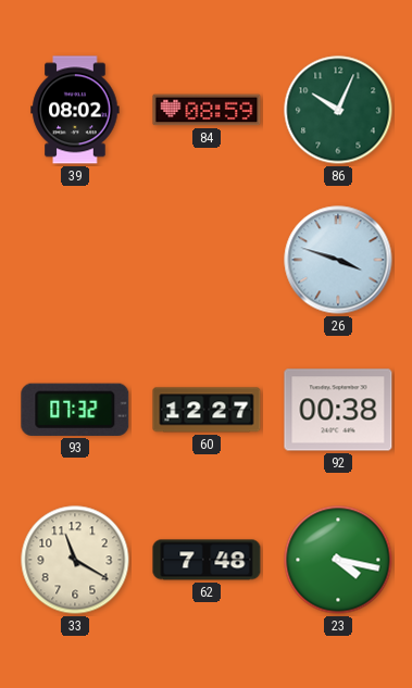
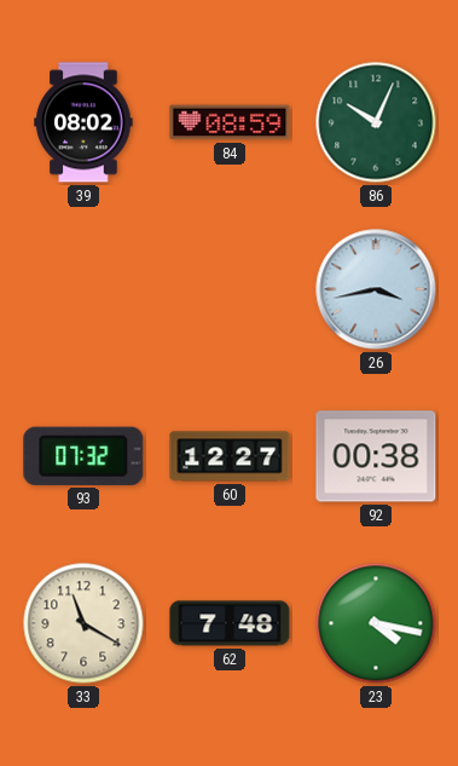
26: 3:48 -> 3:43
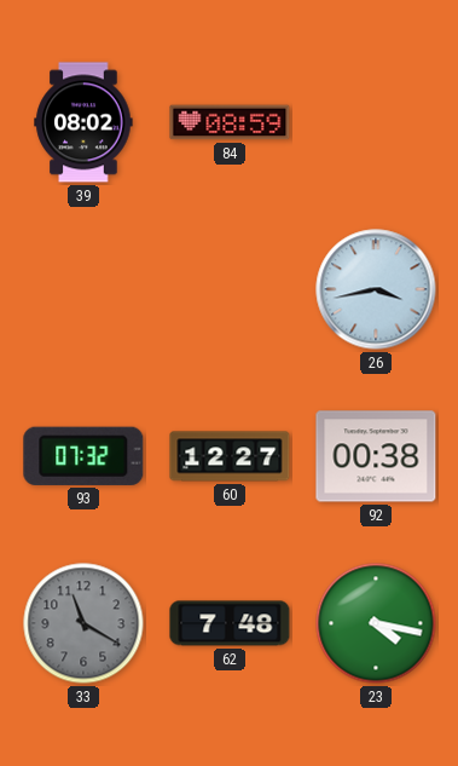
86: 10:04 -> none
33 dial: cream -> grey
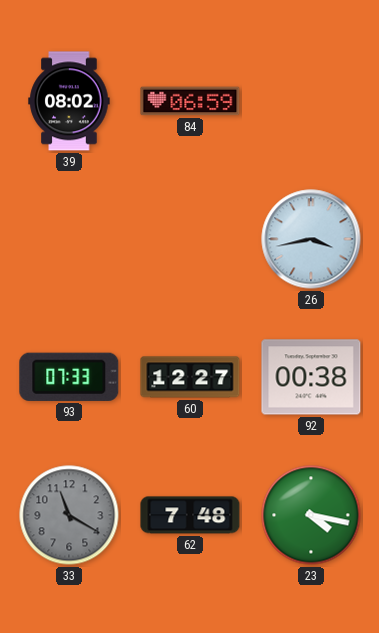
84: 08:59 -> 06:59
93: 07:32 -> 07:33
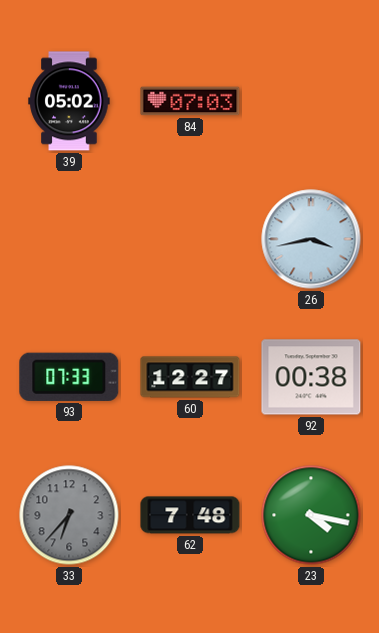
39: 08:02 -> 05:02
84: 06:59 -> 07:03
33: 11:20 -> 6:37
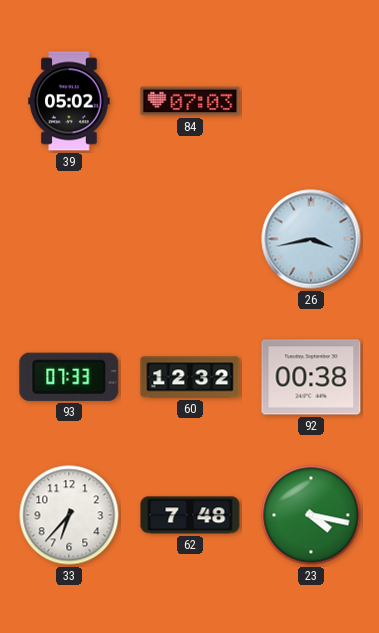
60: 12:27 -> 12:32
33 dial: grey -> white
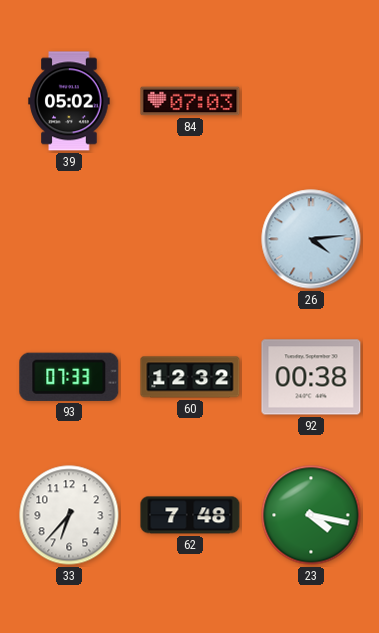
26: 3:43 -> 4:14
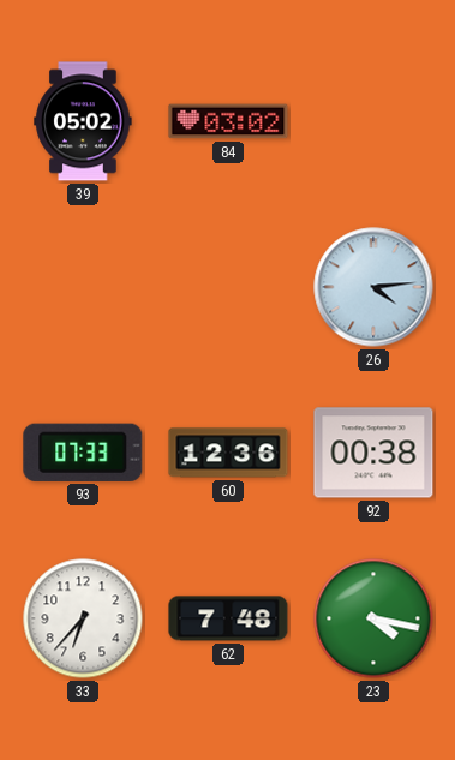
84: 07:03 -> 03:02
60: 12:32 -> 12:36
